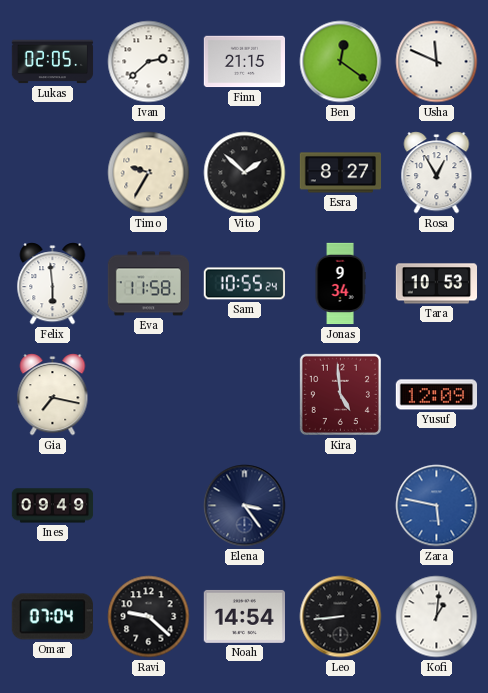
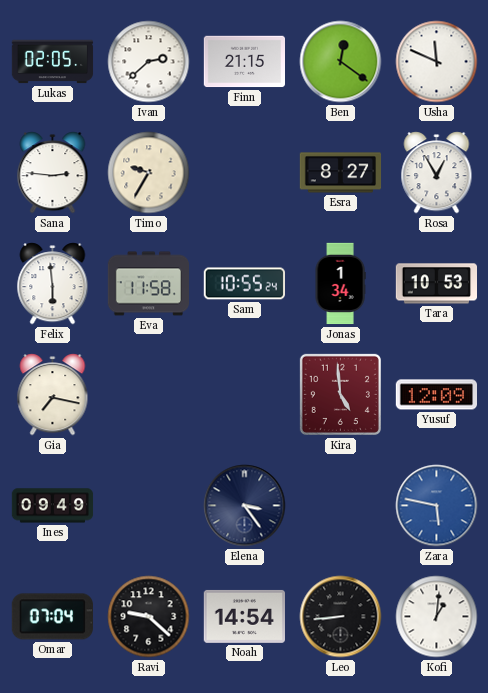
Sana: none -> 2:46
Vito: 1:52 -> none
Jonas: 9:34 -> 1:34
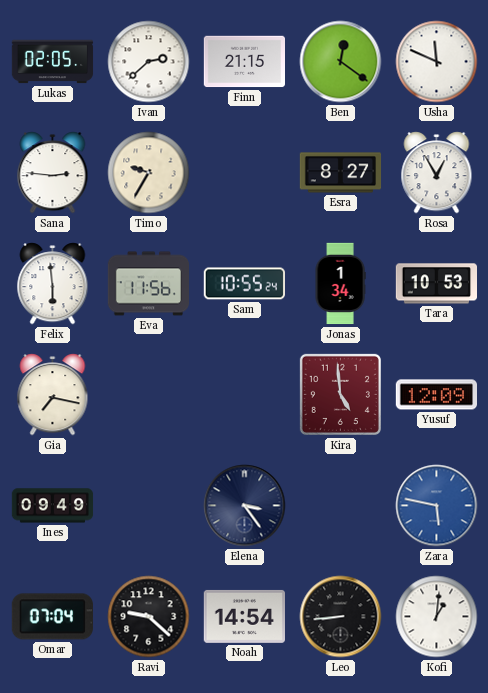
Eva: 11:58 -> 11:56
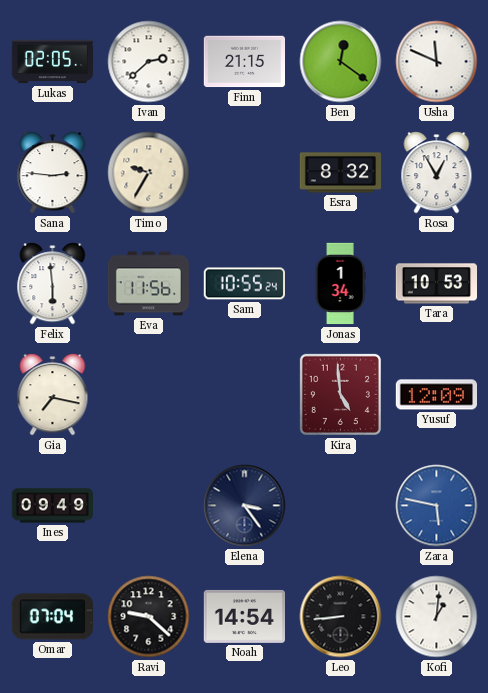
Esra: 8:27 -> 8:32
